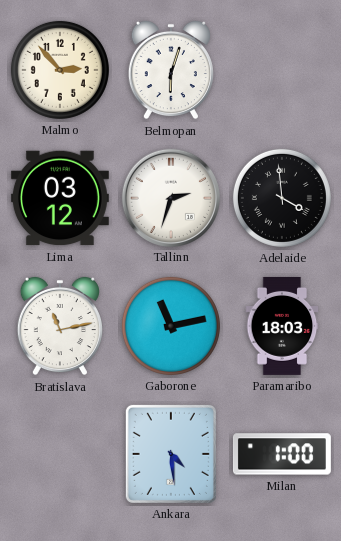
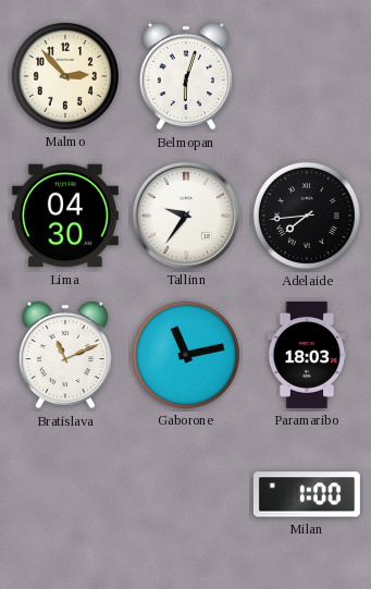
Lima: 03:12 -> 04:30
Tallinn: 2:33 -> 9:36
Adelaide: 3:59 -> 7:44
Bratislava: 11:13 -> 11:11
Ankara: 4:29 -> none
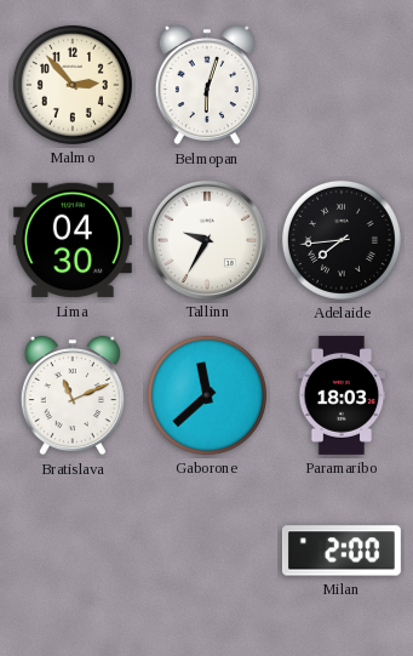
Tallinn: 9:36 -> 9:35
Gaborone: 11:13 -> 11:38
Milan: 1:00 -> 2:00
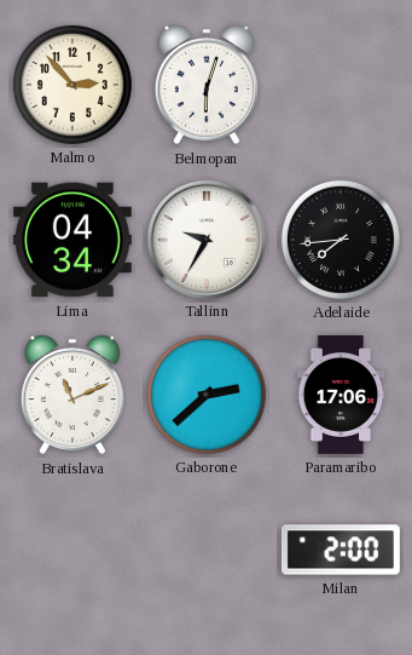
Lima: 04:30 -> 04:34
Gaborone: 11:38 -> 2:38
Paramaribo: 18:03 -> 17:06
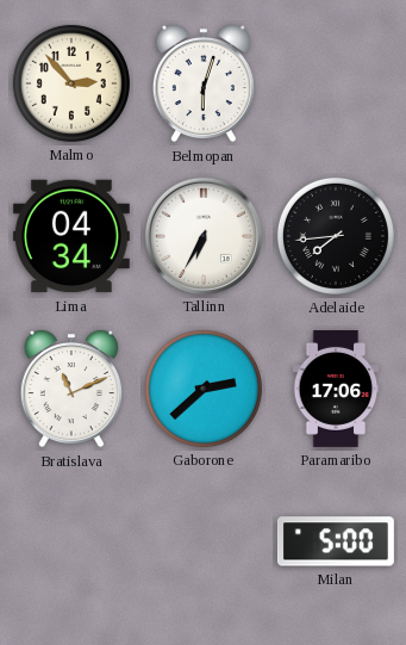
Tallinn: 9:35 -> 6:35
Milan: 2:00 -> 5:00
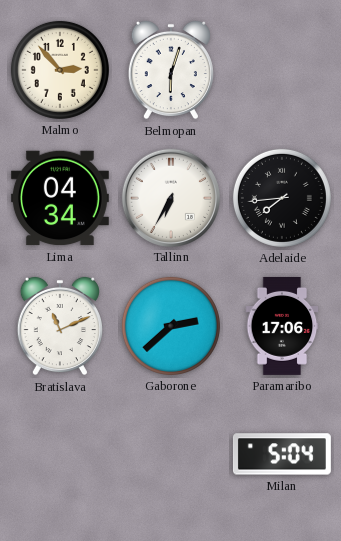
Milan: 5:00 -> 5:04
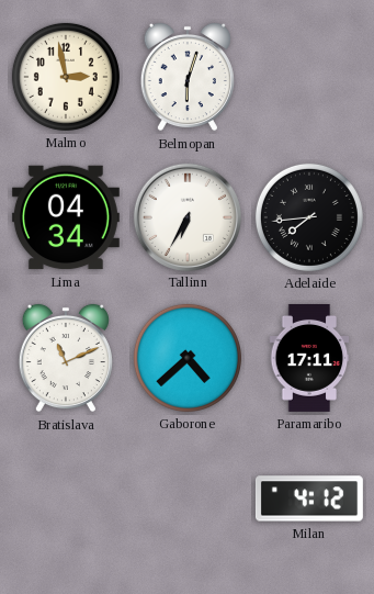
Malmo: 2:53 -> 2:58
Gaborone: 2:38 -> 4:38
Paramaribo: 17:06 -> 17:11
Milan: 5:04 -> 4:12
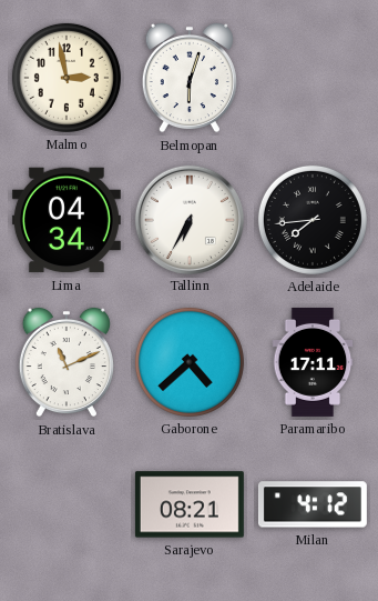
Sarajevo: none -> 08:21
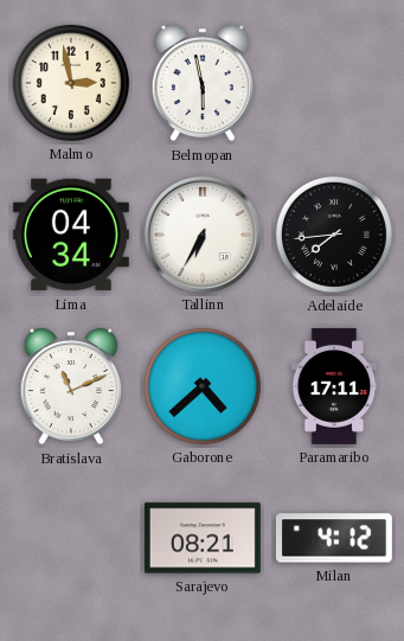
Belmopan: 6:03 -> 5:58
